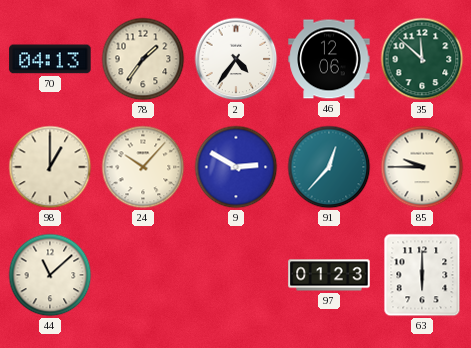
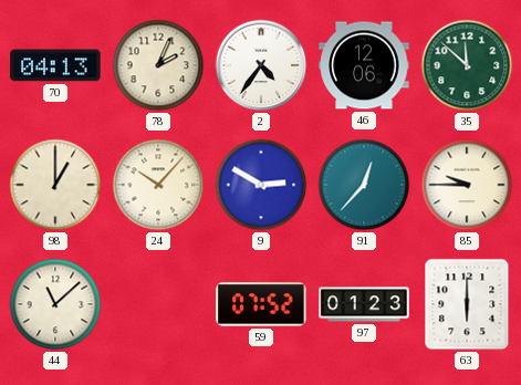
78: 1:36 -> 2:04
59: none -> 07:52
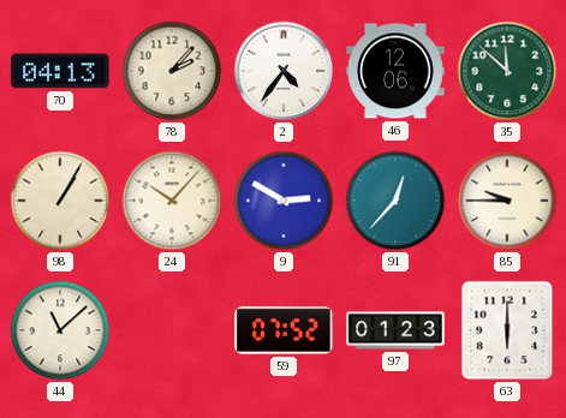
78: 2:04 -> 2:07
98: 1:00 -> 1:05
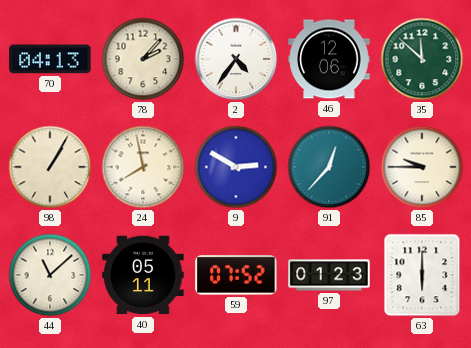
24: 10:07 -> 7:58
40: none -> 05:11
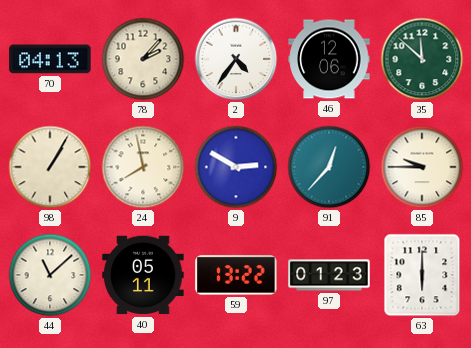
59: 07:52 -> 13:22
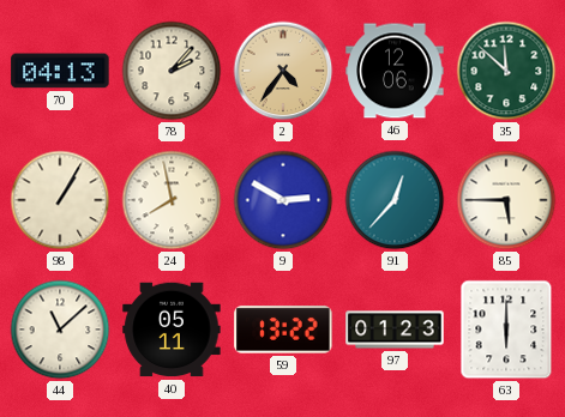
2 dial: white -> champagne
85: 9:45 -> 5:45
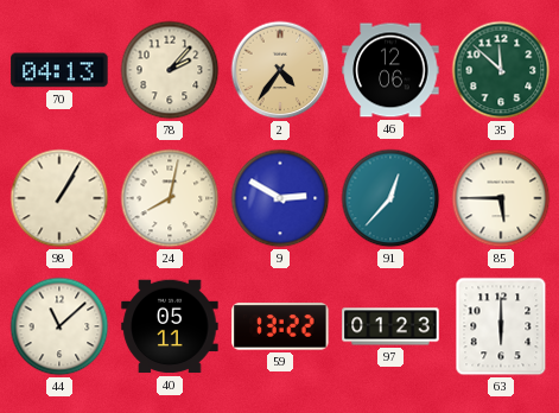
24: 7:58 -> 8:02
